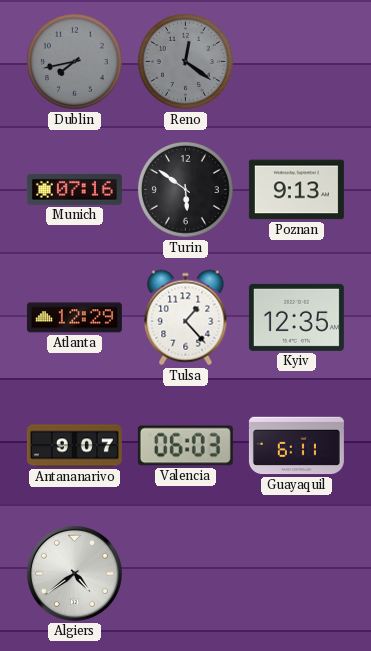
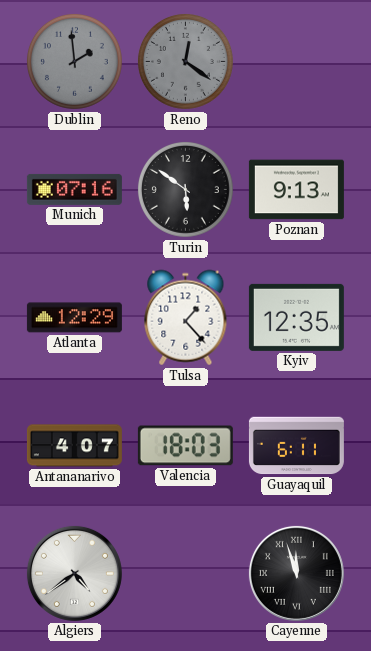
Dublin: 7:43 -> 1:59
Antananarivo: 9:07 -> 4:07
Valencia: 06:03 -> 18:03
Cayenne: none -> 11:57
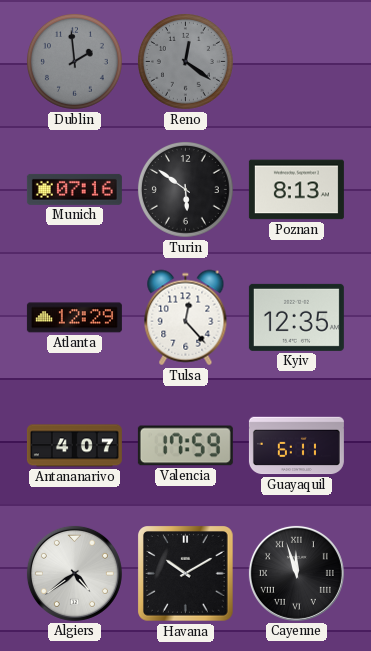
Poznan: 9:13 -> 8:13
Tulsa: 1:23 -> 12:23
Valencia: 18:03 -> 17:59
Havana: none -> 10:10
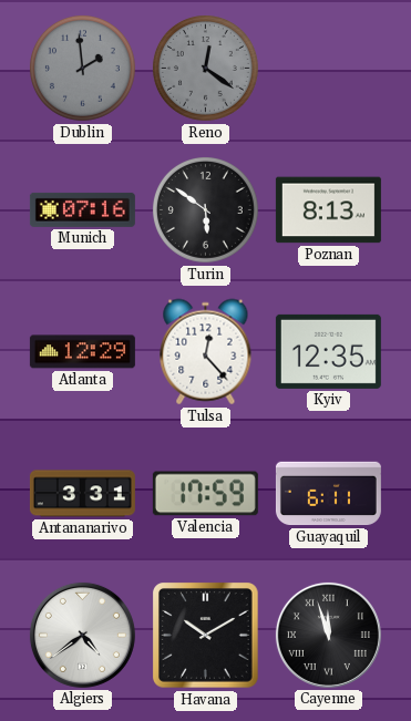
Antananarivo: 4:07 -> 3:31
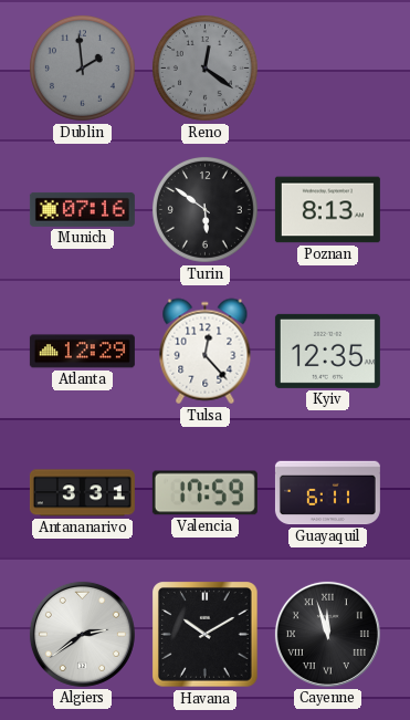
Algiers: 4:39 -> 2:39
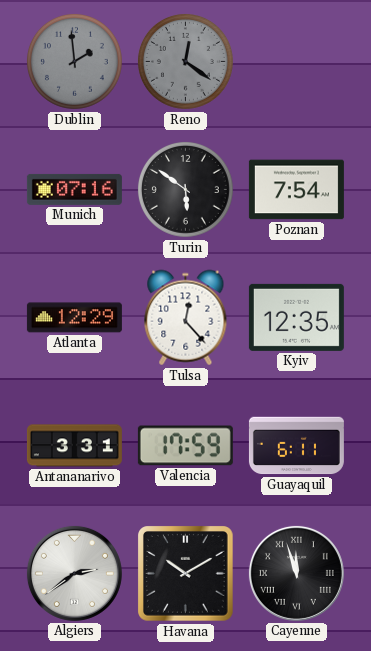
Poznan: 8:13 -> 7:54
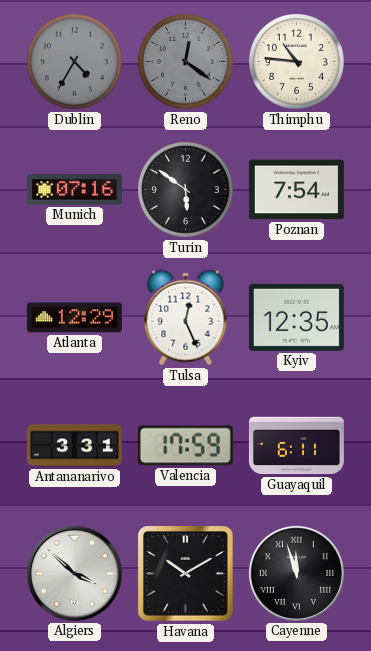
Dublin: 1:59 -> 4:35
Thimphu: none -> 10:46
Tulsa: 12:23 -> 12:26
Algiers: 2:39 -> 3:52
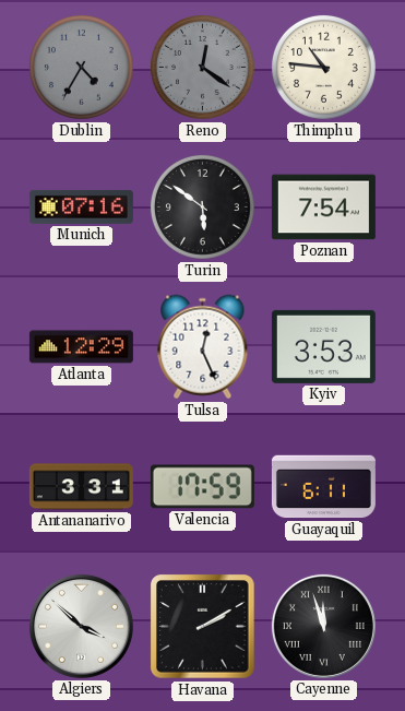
Kyiv: 12:35 -> 3:53
Havana: 10:10 -> 2:10
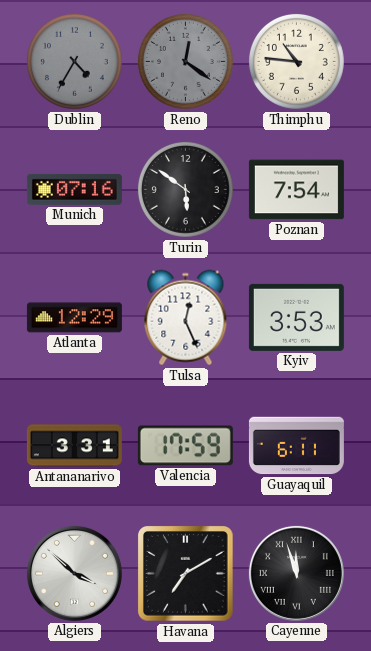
Havana: 2:10 -> 7:10
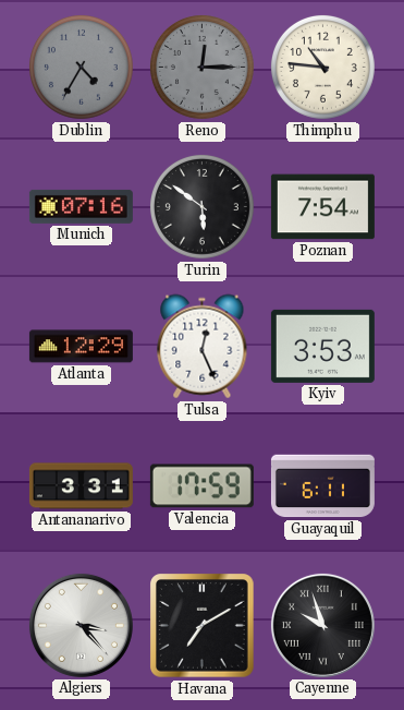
Reno: 12:21 -> 12:15
Algiers: 3:52 -> 3:23
Cayenne: 11:57 -> 9:57
